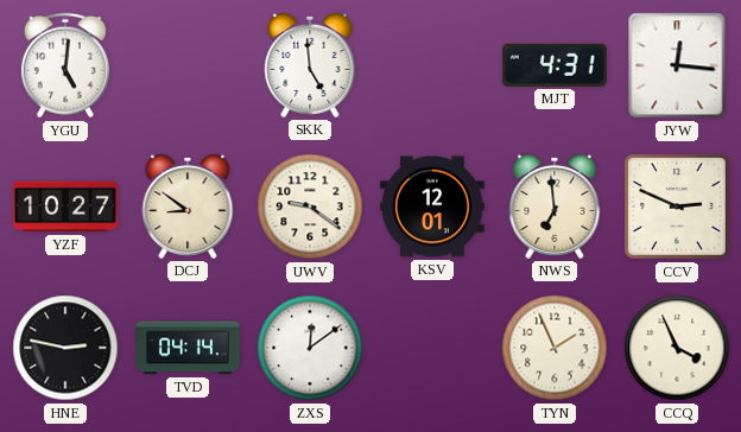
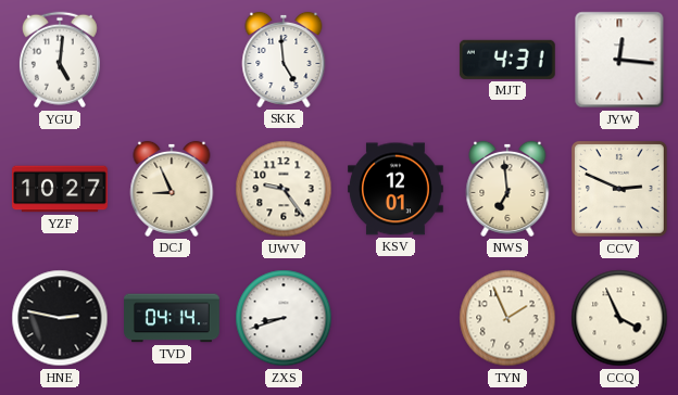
DCJ: 8:51 -> 8:56
UWV: 9:21 -> 9:24
ZXS: 12:09 -> 8:42
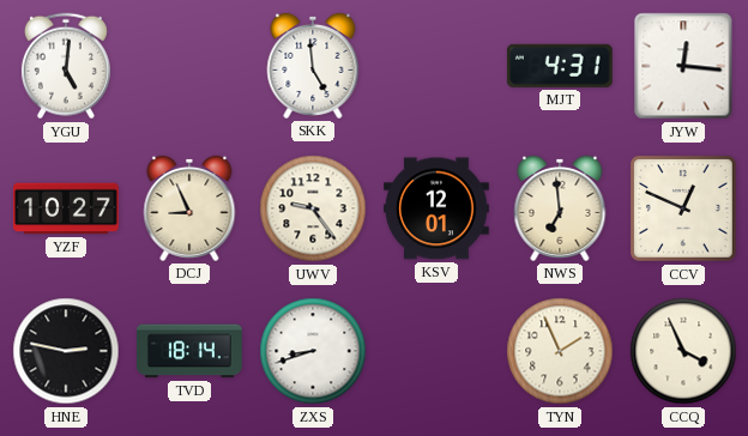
CCV: 2:49 -> 12:49
TVD: 04:14 -> 18:14
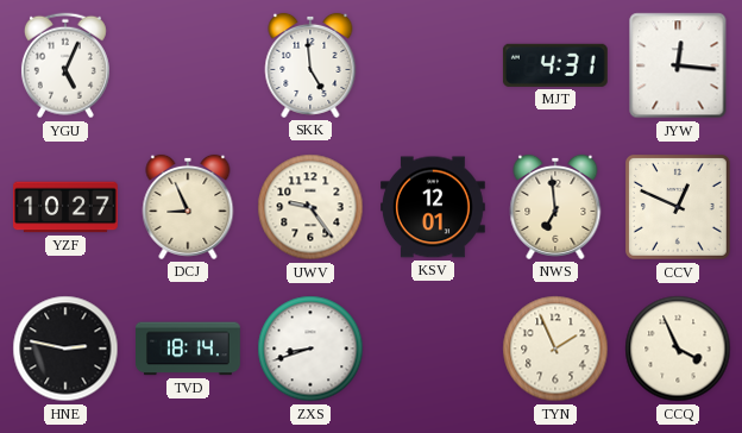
YGU: 5:01 -> 5:04
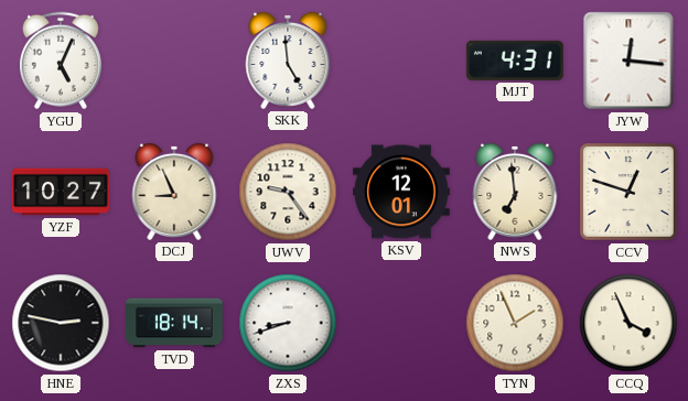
CCV: 12:49 -> 12:48
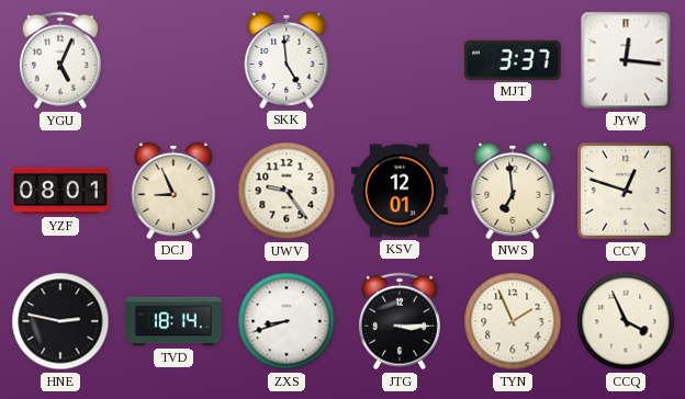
MJT: 4:31 -> 3:37
YZF: 10:27 -> 08:01
JTG: none -> 3:15
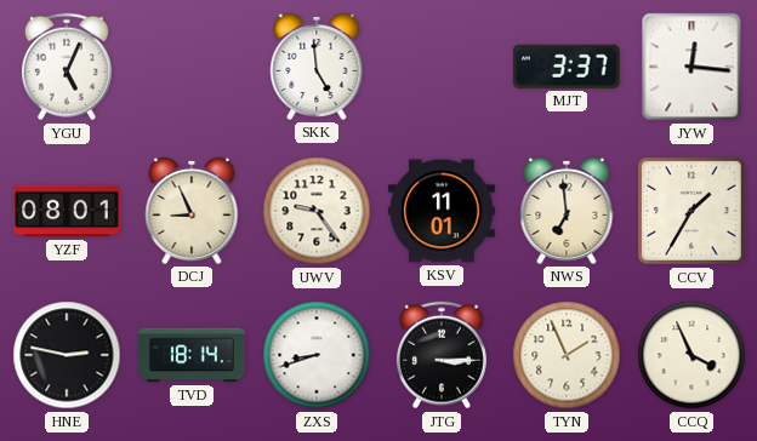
KSV: 12:01 -> 11:01
CCV: 12:48 -> 1:35
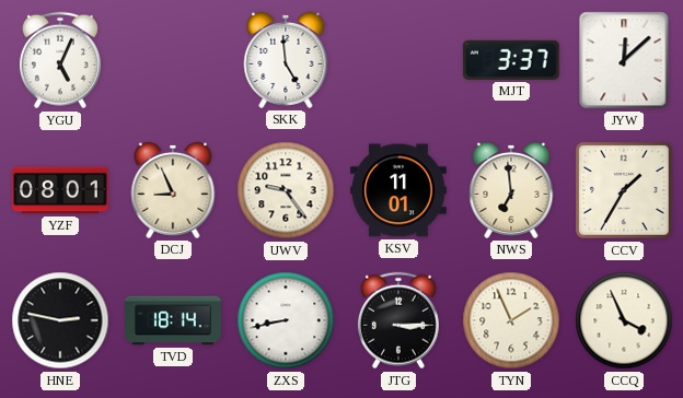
JYW: 12:16 -> 12:08
ZXS: 8:42 -> 8:43
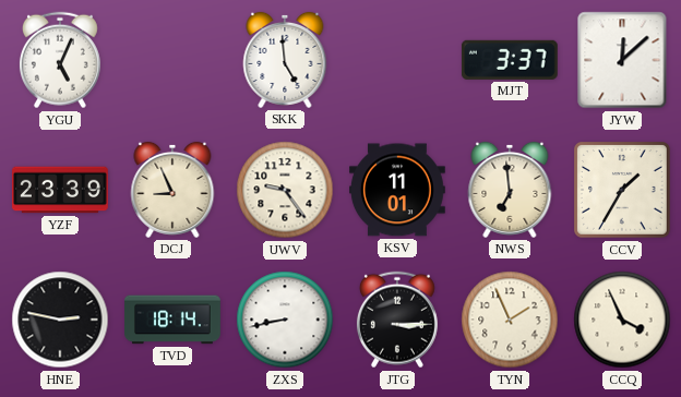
YZF: 08:01 -> 23:39
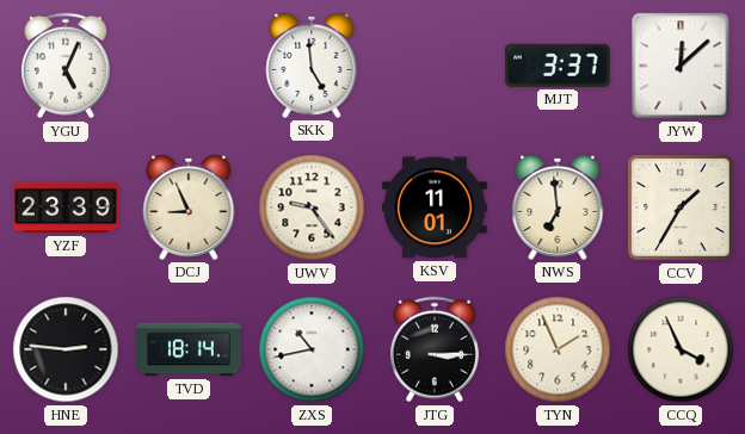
HNE: 2:47 -> 2:46
ZXS: 8:43 -> 10:43
